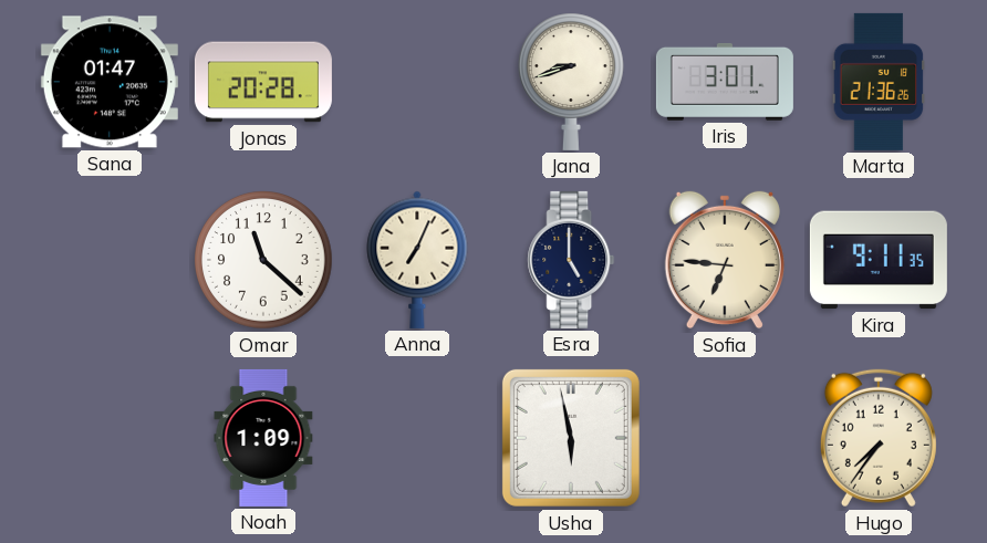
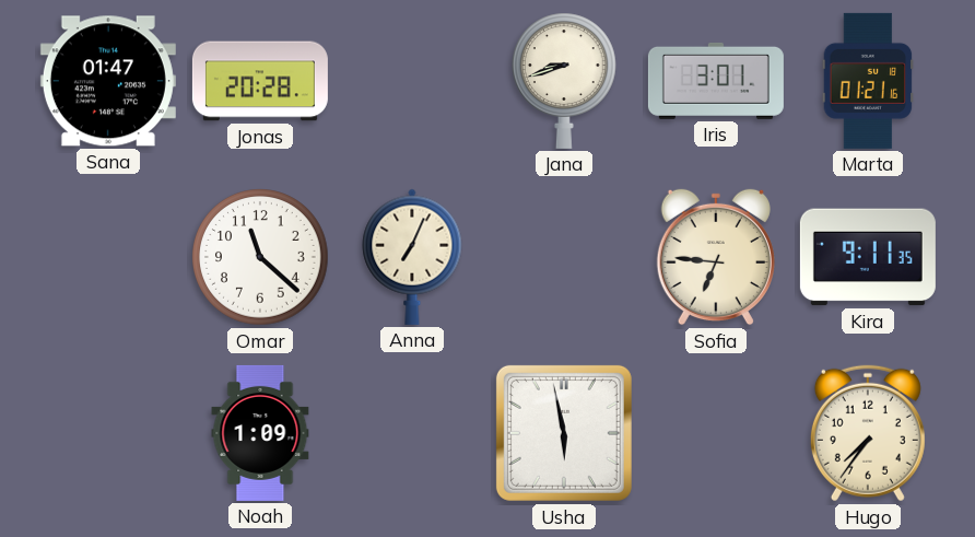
Marta: 21:36 -> 01:21
Esra: 5:00 -> none
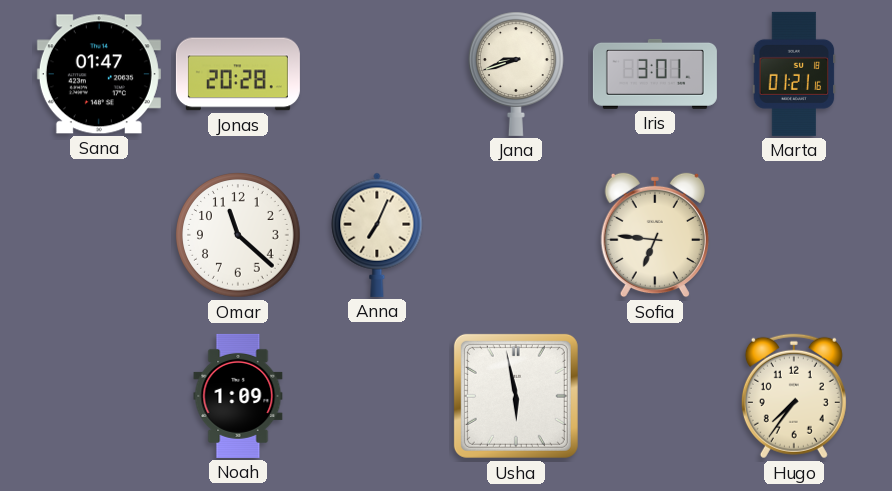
Kira: 9:11 -> none
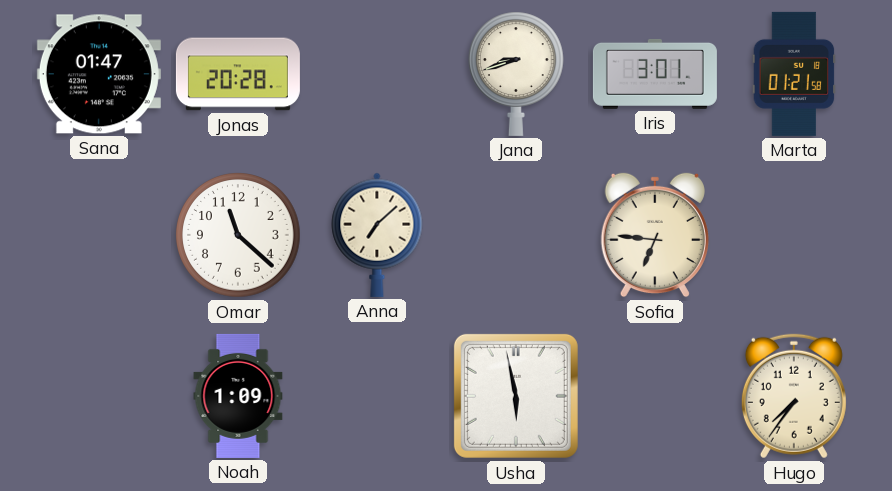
Marta: 01:21:16 -> 01:21:58
Anna: 7:04 -> 7:08
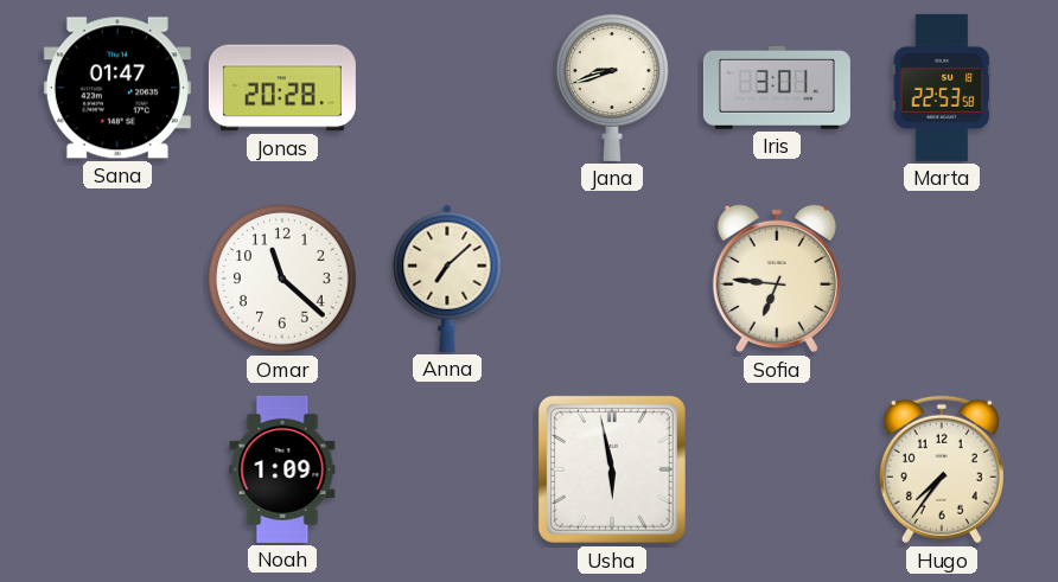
Marta: 01:21 -> 22:53
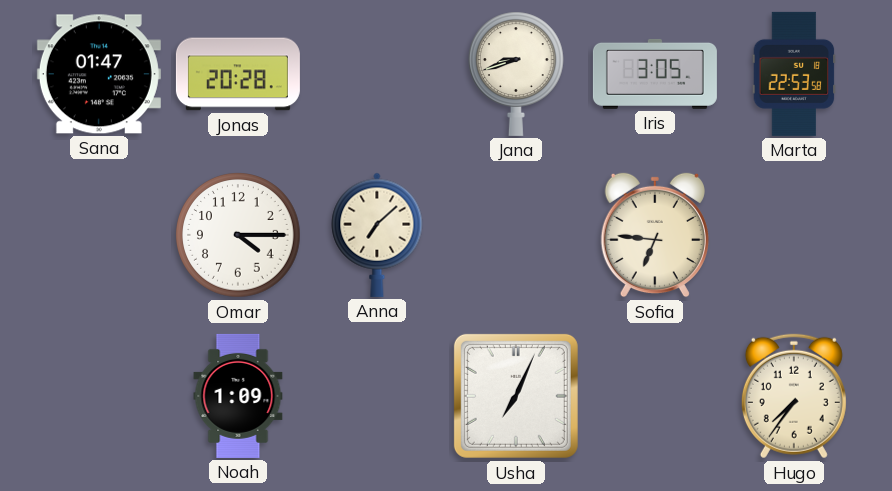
Iris: 3:01 -> 3:05
Omar: 11:22 -> 4:15
Usha: 5:58 -> 7:04
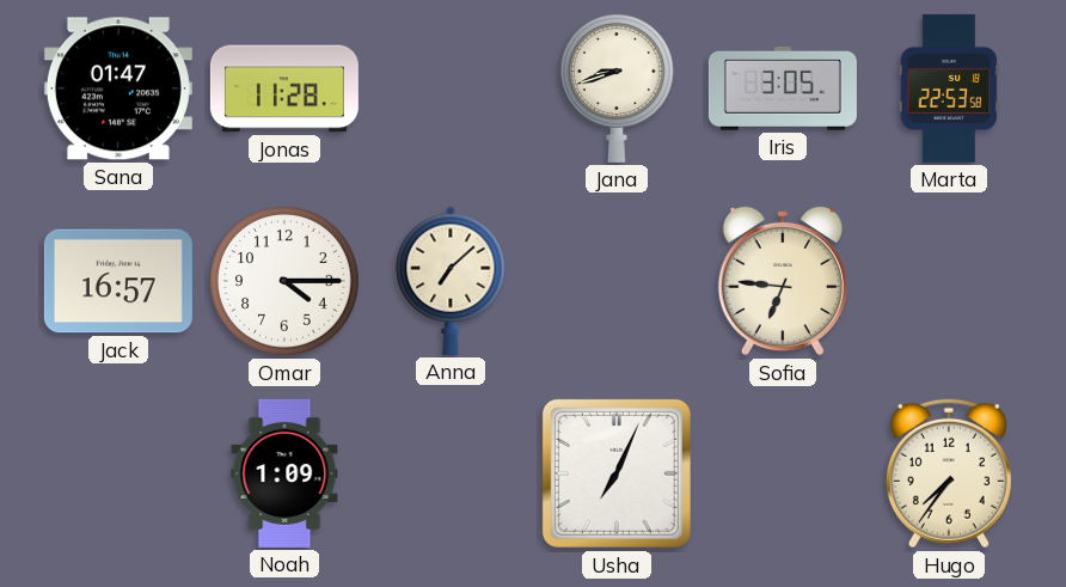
Jonas: 20:28 -> 11:28
Jack: none -> 16:57
